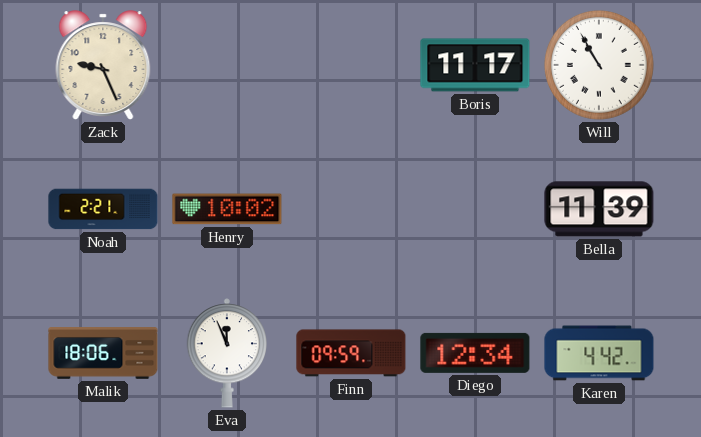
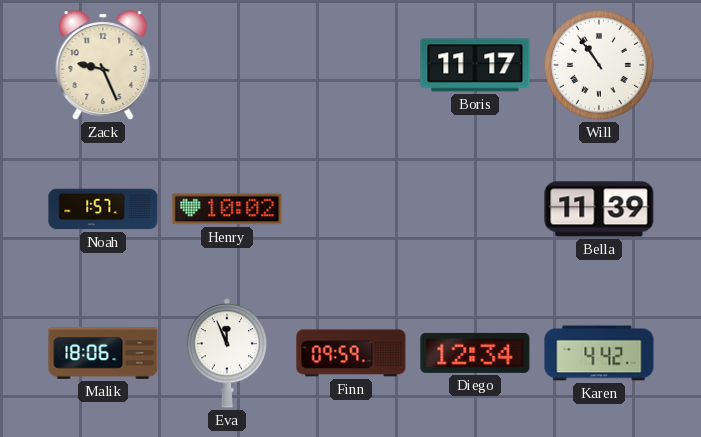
Will: 10:55 -> 10:54
Noah: 2:21 -> 1:57
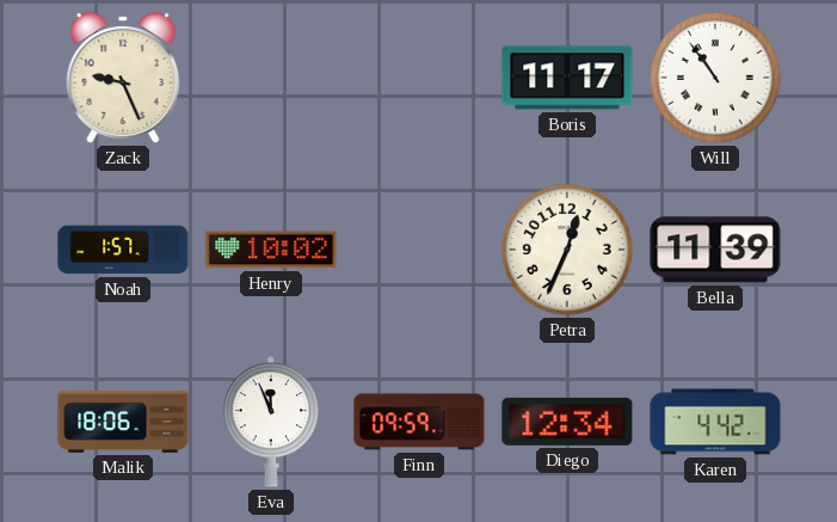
Petra: none -> 12:34
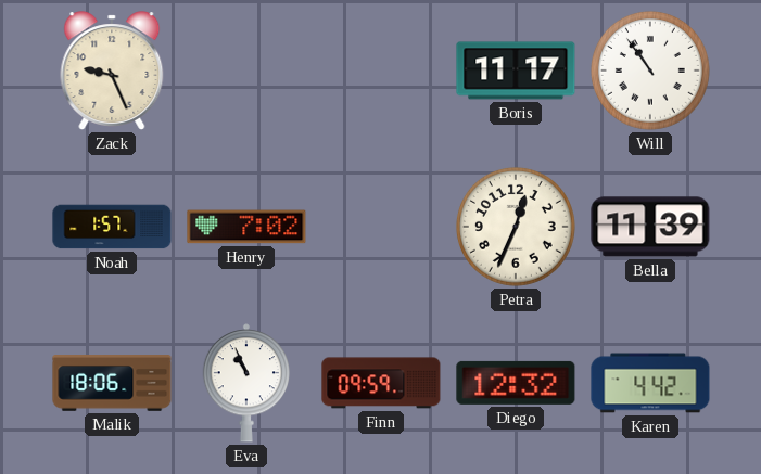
Henry: 10:02 -> 7:02
Eva: 11:56 -> 10:56
Diego: 12:34 -> 12:32
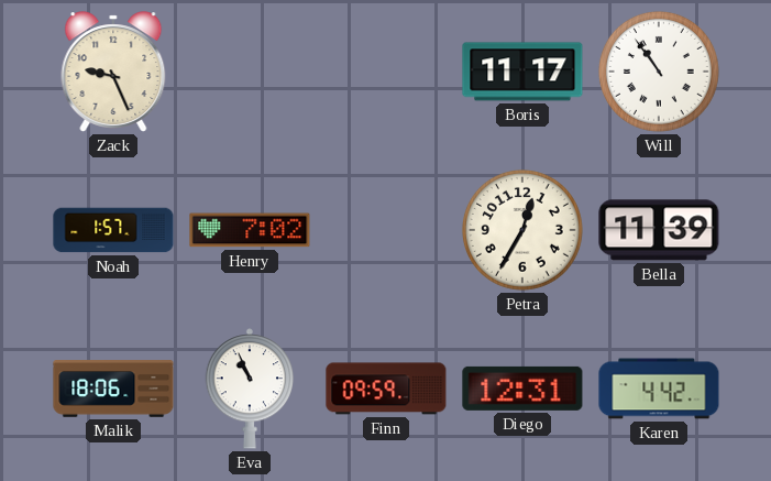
Petra: 12:34 -> 12:35
Diego: 12:32 -> 12:31
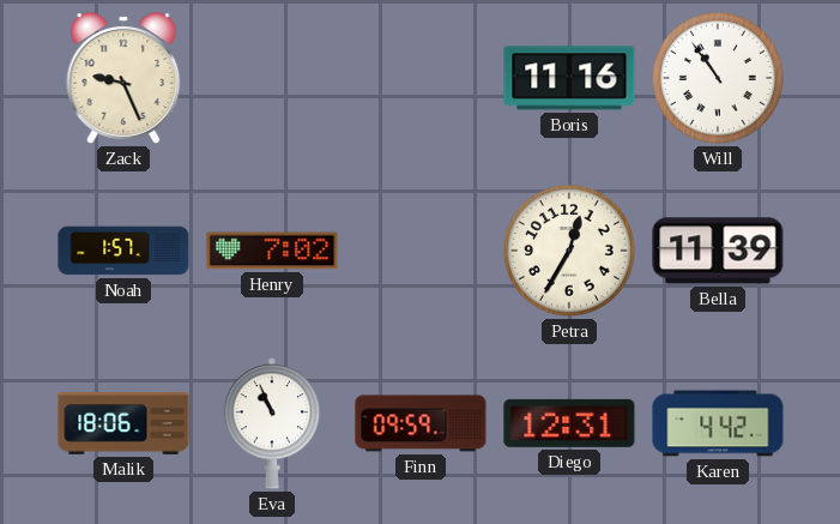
Boris: 11:17 -> 11:16
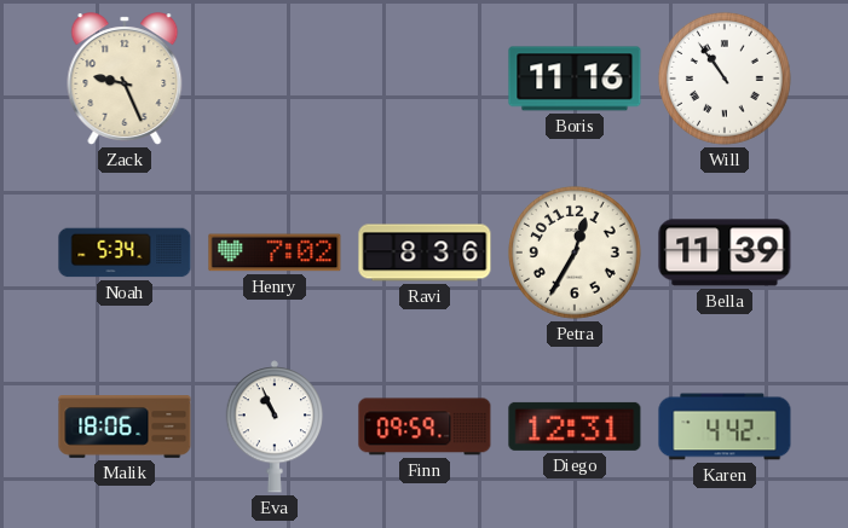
Noah: 1:57 -> 5:34
Ravi: none -> 8:36
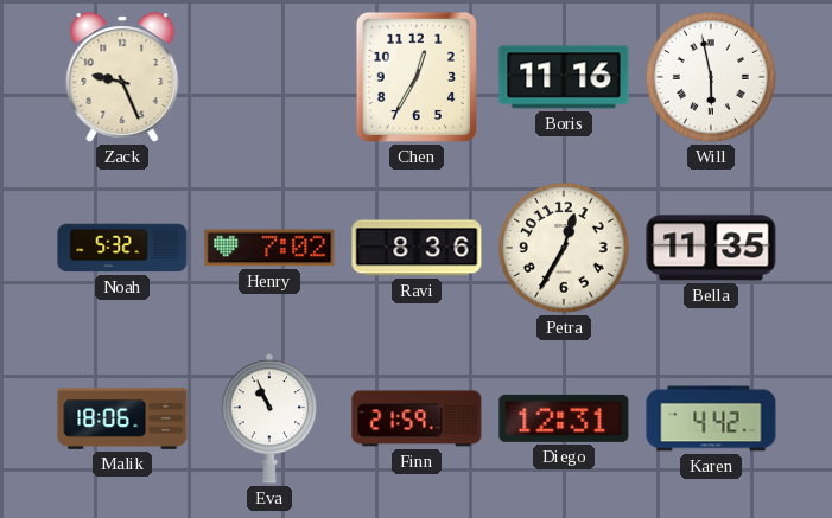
Chen: none -> 12:35
Will: 10:54 -> 5:58
Noah: 5:34 -> 5:32
Bella: 11:39 -> 11:35
Finn: 09:59 -> 21:59
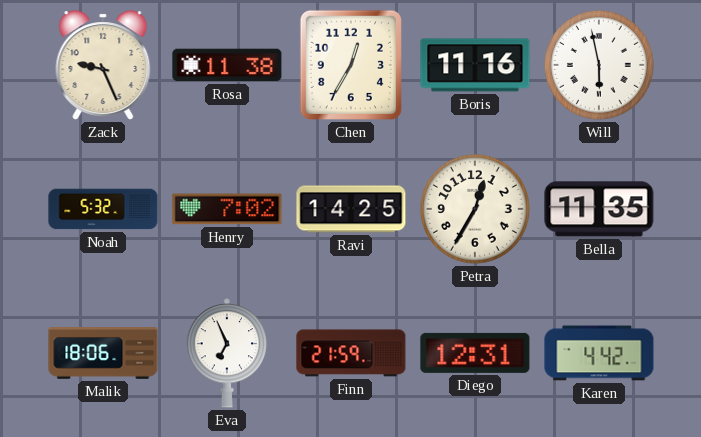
Rosa: none -> 11:38
Ravi: 8:36 -> 14:25
Eva: 10:56 -> 6:56
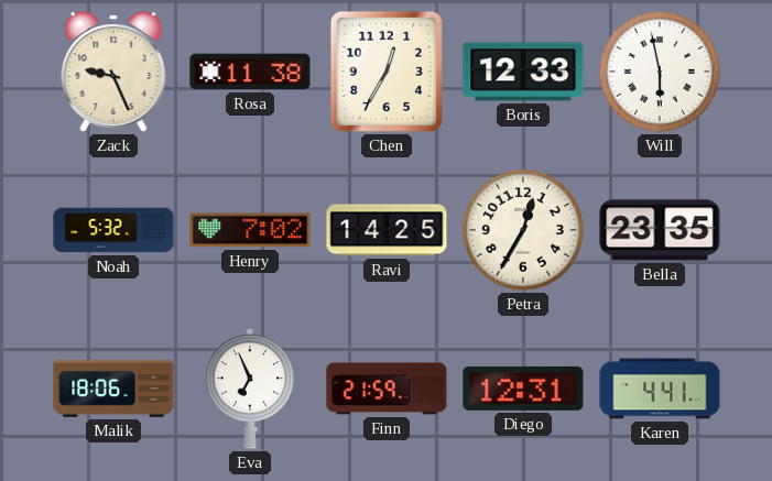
Boris: 11:16 -> 12:33
Bella: 11:35 -> 23:35
Karen: 4:42 -> 4:41
